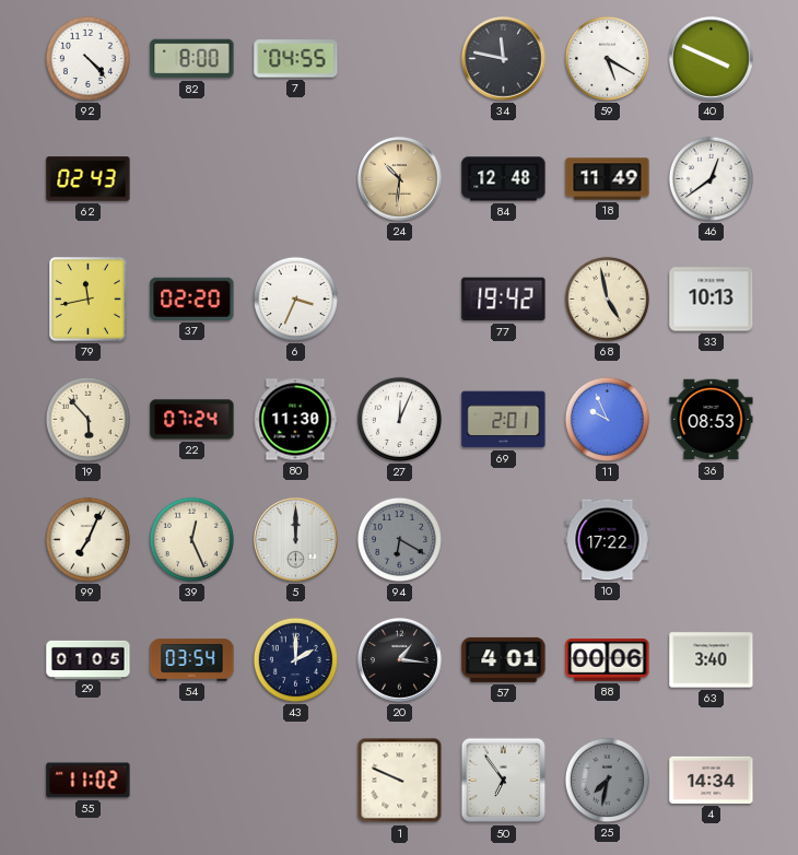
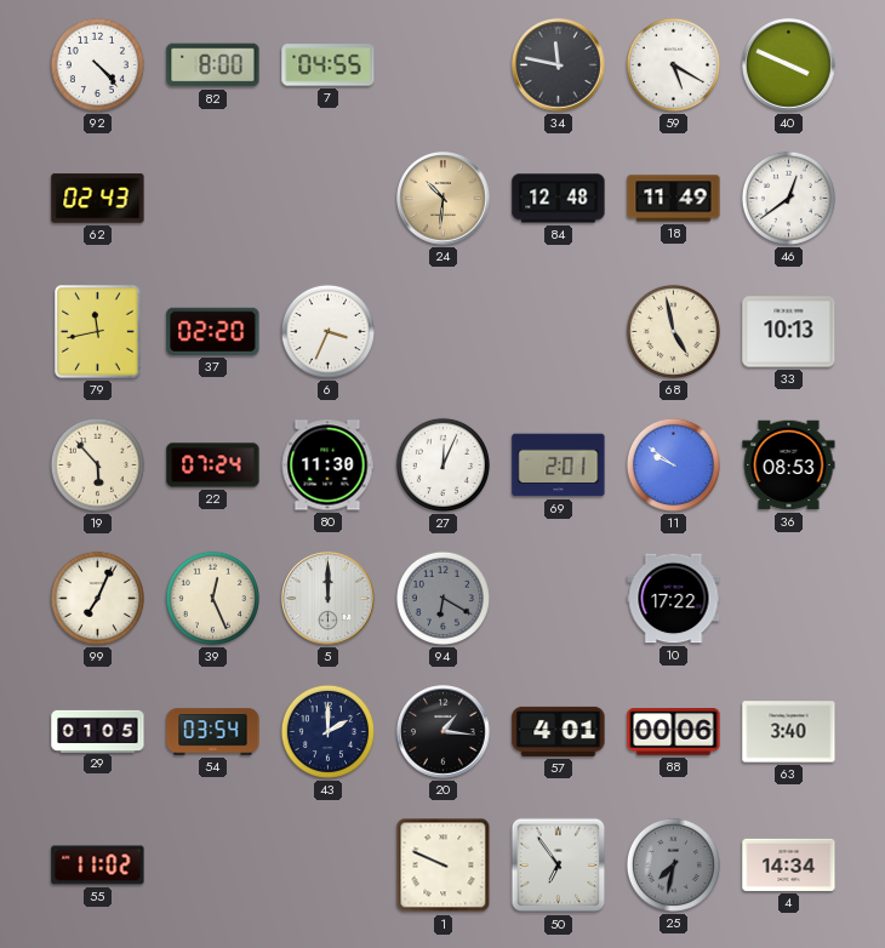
77: 19:42 -> none
11: 9:56 -> 9:51
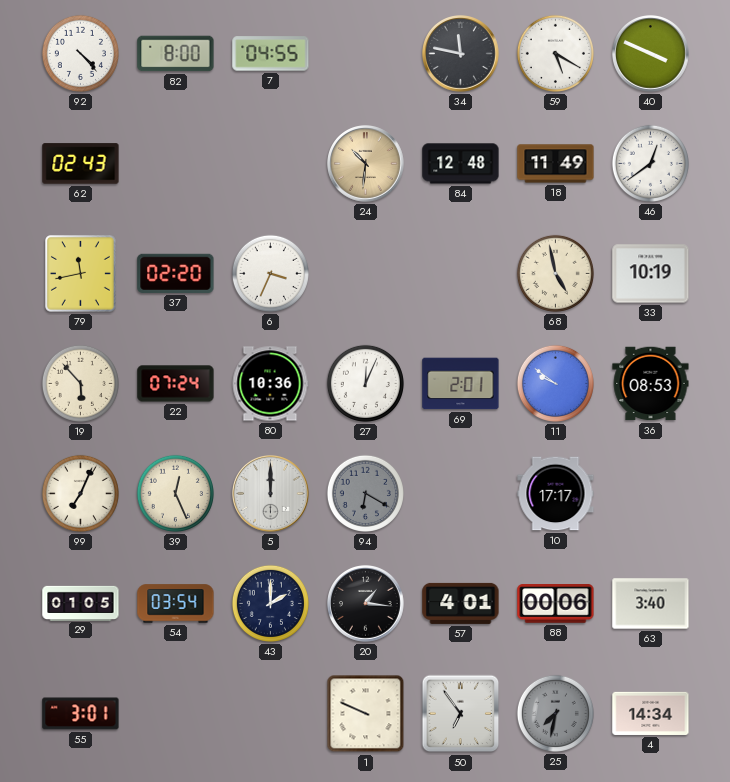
33: 10:13 -> 10:19
80: 11:30 -> 10:36
10: 17:22 -> 17:17
55: 11:02 -> 3:01
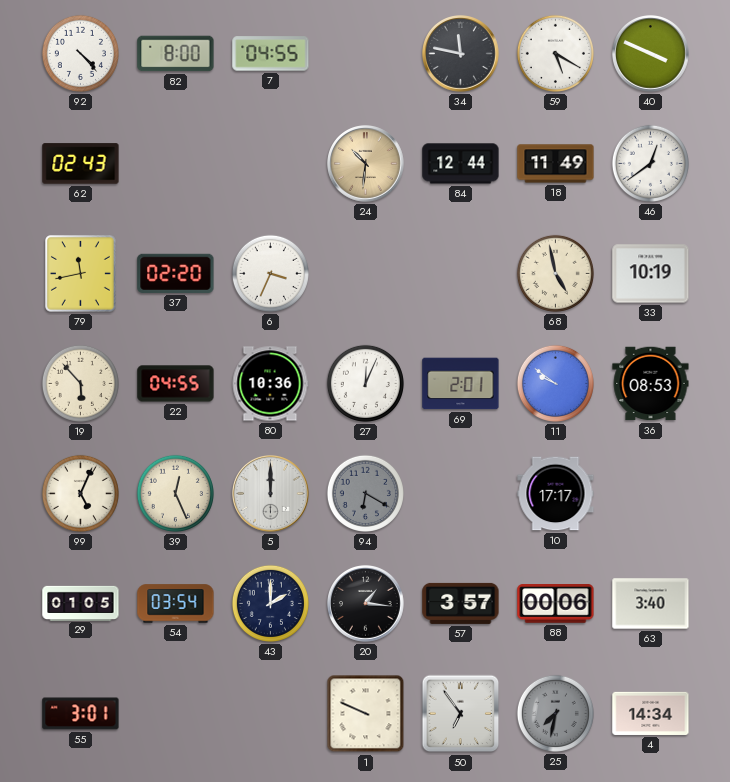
84: 12:48 -> 12:44
22: 07:24 -> 04:55
99: 7:04 -> 5:04
57: 4:01 -> 3:57
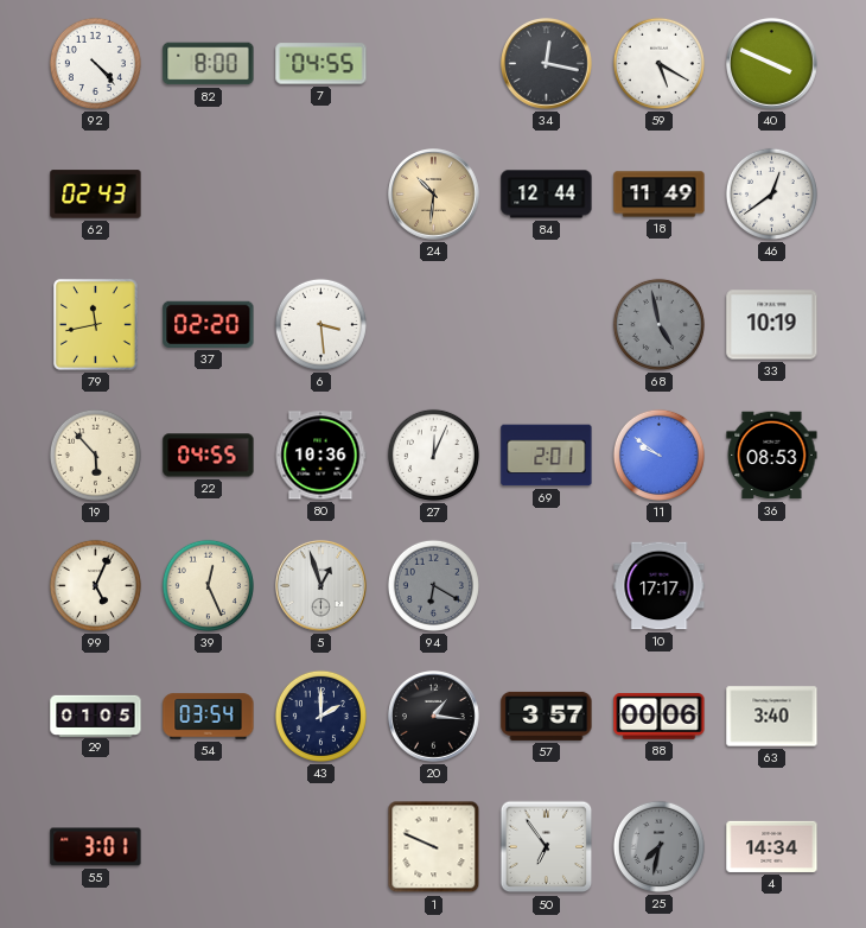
34: 11:47 -> 12:17
6: 3:34 -> 3:29
68 dial: cream -> grey
5: 12:00 -> 12:57
